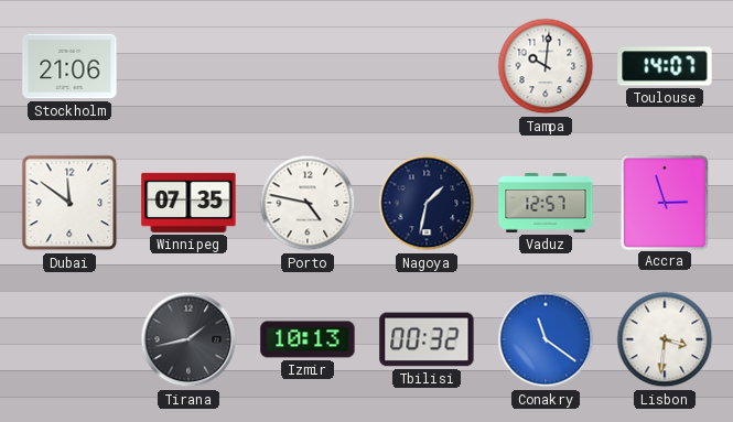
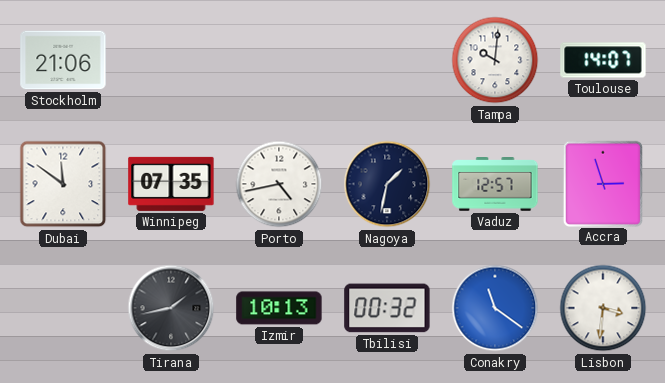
Porto: 4:47 -> 4:43
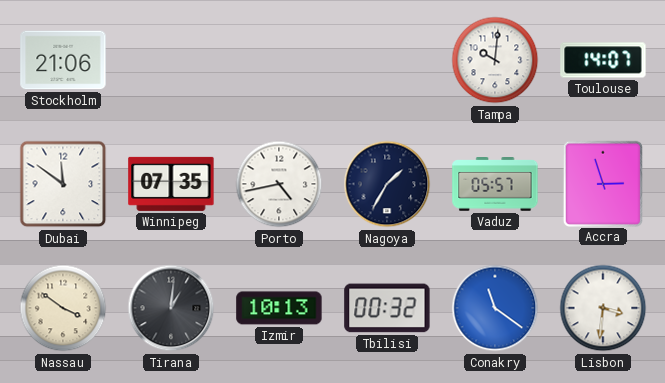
Nagoya: 1:32 -> 1:35
Vaduz: 12:57 -> 05:57
Nassau: none -> 3:51
Tirana: 1:43 -> 1:01
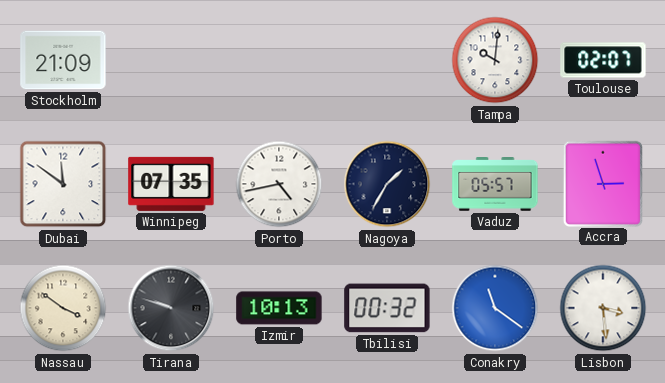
Stockholm: 21:06 -> 21:09
Toulouse: 14:07 -> 02:07
Tirana: 1:01 -> 9:48
Lisbon: 3:31 -> 3:29
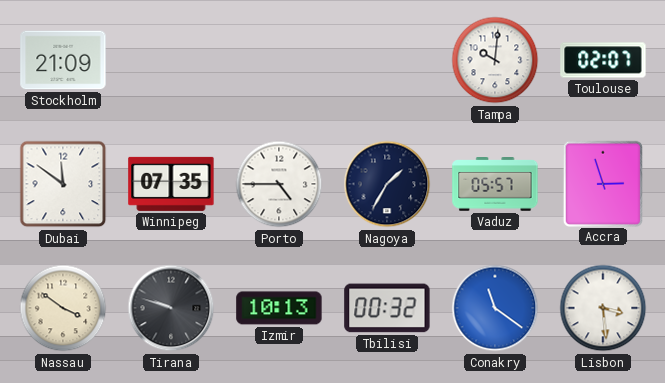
Porto: 4:43 -> 4:45
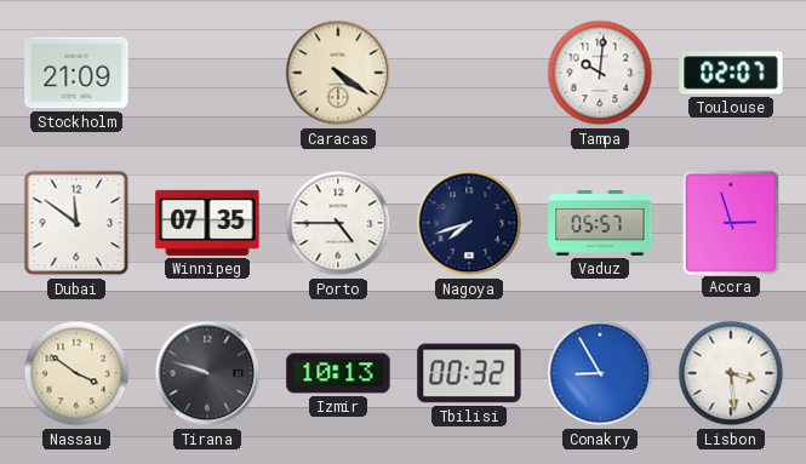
Caracas: none -> 4:21
Nagoya: 1:35 -> 7:42
Conakry: 11:21 -> 8:55
